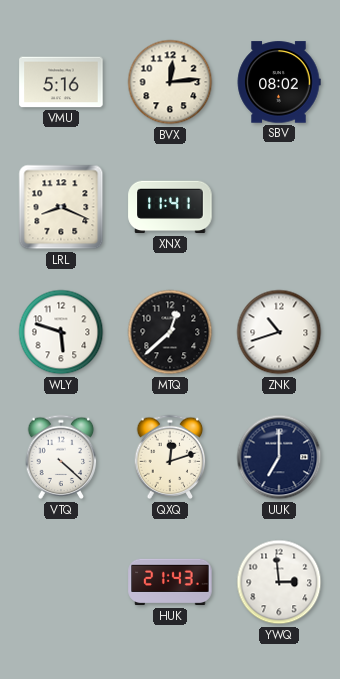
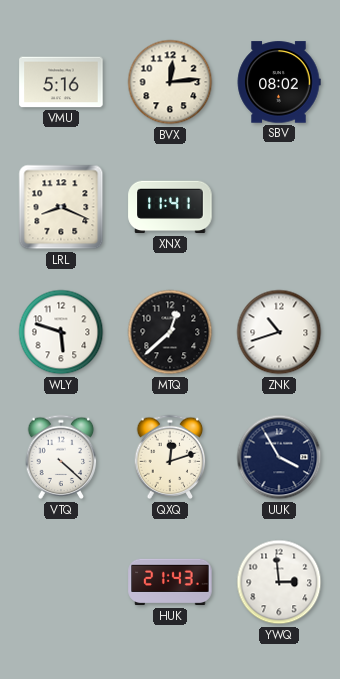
UUK: 7:00 -> 3:55
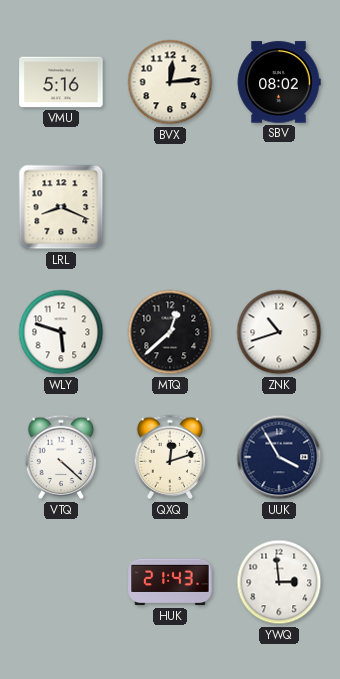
XNX: 11:41 -> none
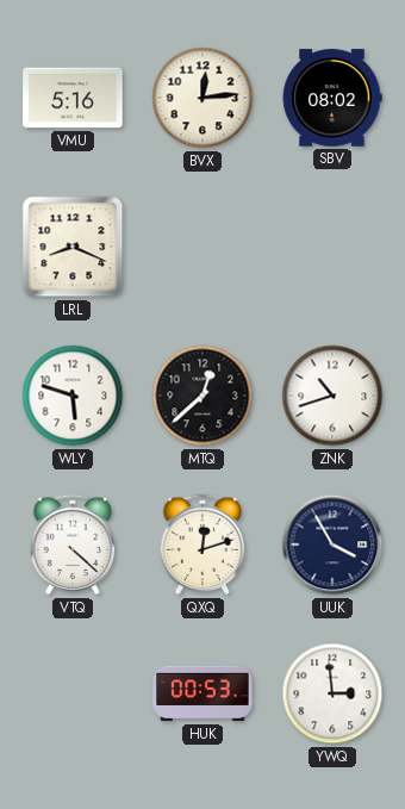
HUK: 21:43 -> 00:53
